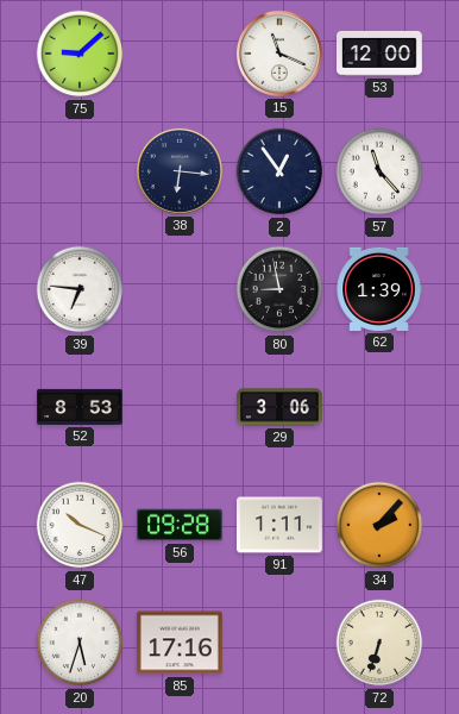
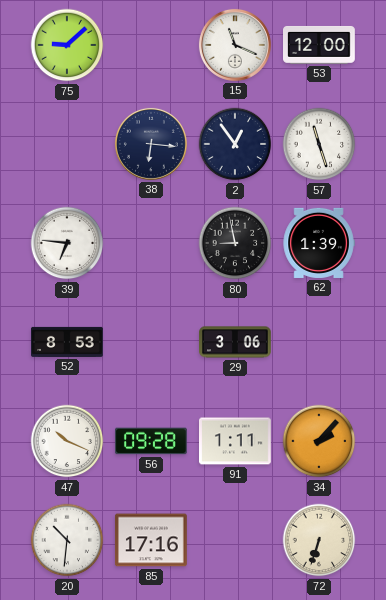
57: 11:23 -> 11:27
20: 5:33 -> 10:31
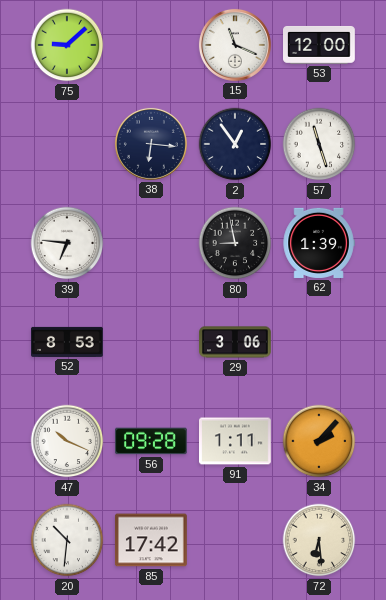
85: 17:16 -> 17:42
72: 6:33 -> 6:29
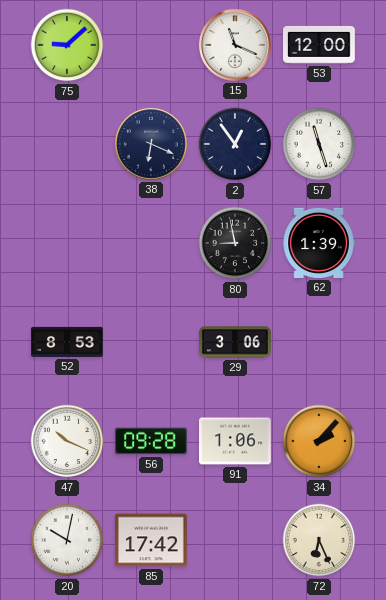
38: 6:16 -> 6:19
39: 6:46 -> none
91: 1:11 -> 1:06
20: 10:31 -> 10:02
72: 6:29 -> 6:26
